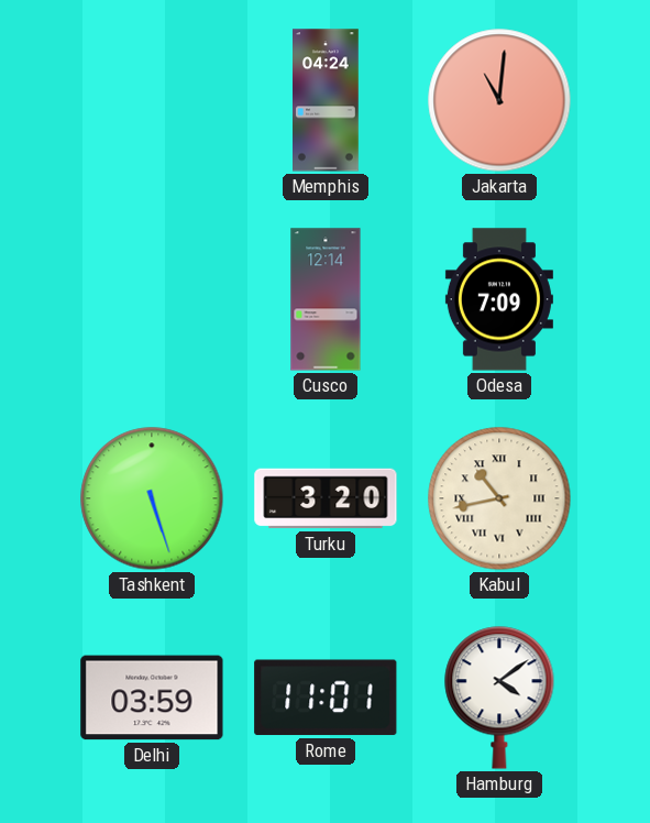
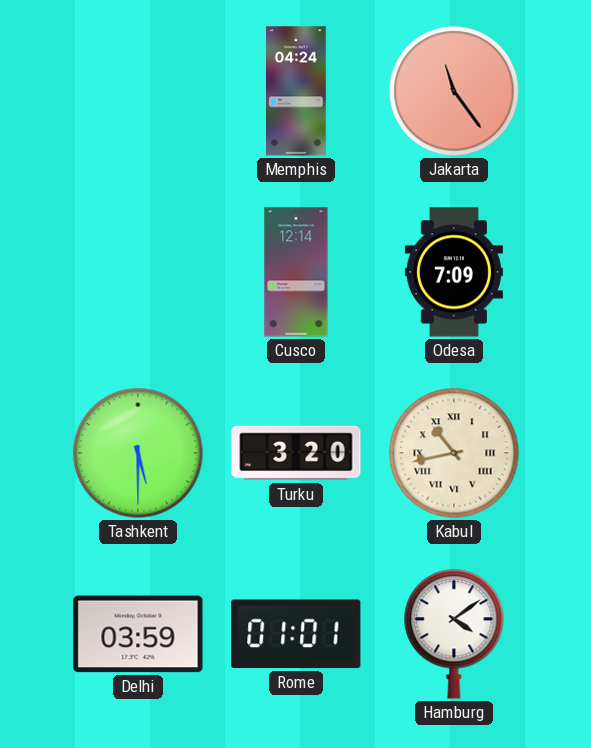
Jakarta: 11:01 -> 11:24
Tashkent: 5:27 -> 5:30
Rome: 11:01 -> 01:01
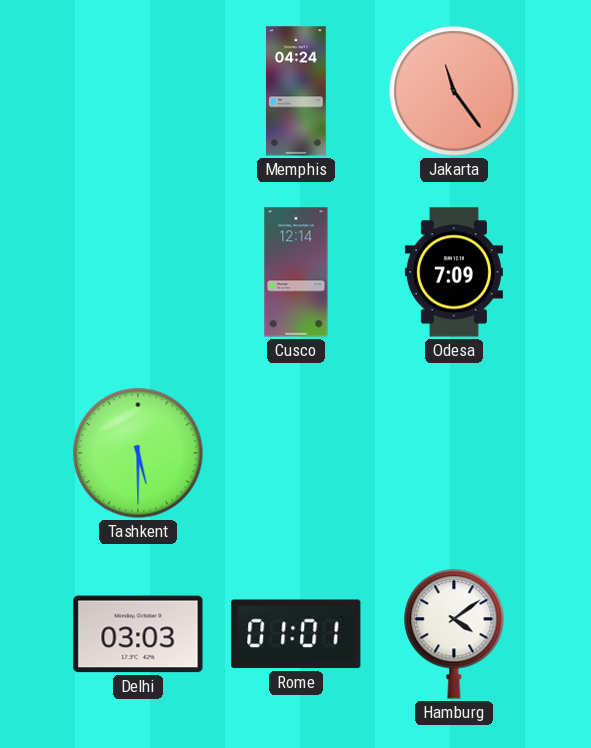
Turku: 3:20 -> none
Kabul: 10:43 -> none
Delhi: 03:59 -> 03:03
